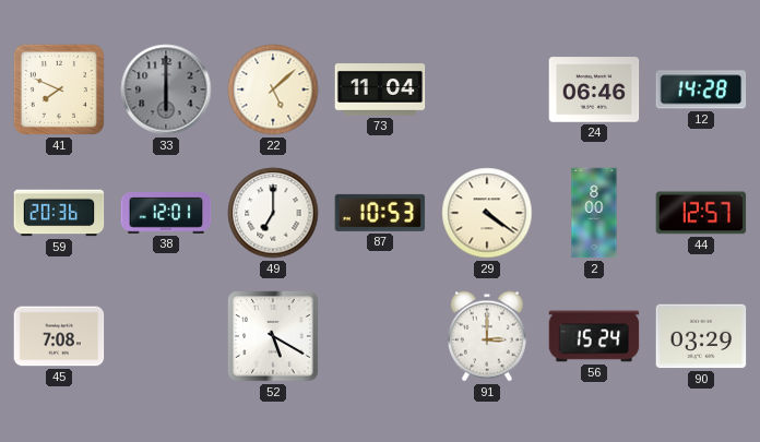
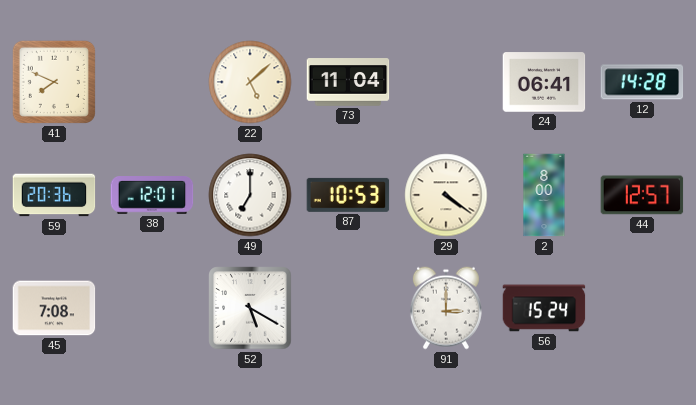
33: 6:00 -> none
24: 06:46 -> 06:41
90: 03:29 -> none
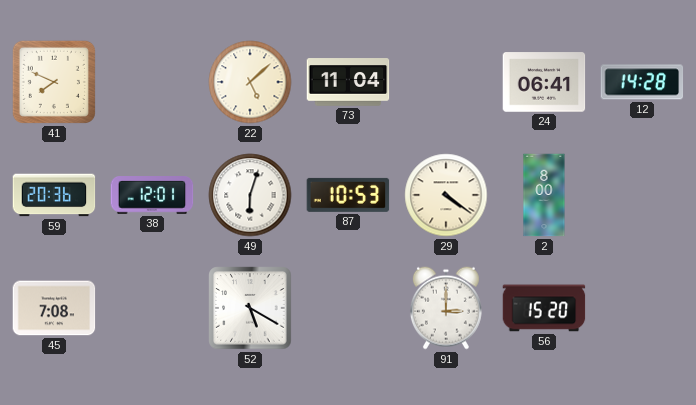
49: 7:00 -> 6:03
44: 12:57 -> none
56: 15:24 -> 15:20
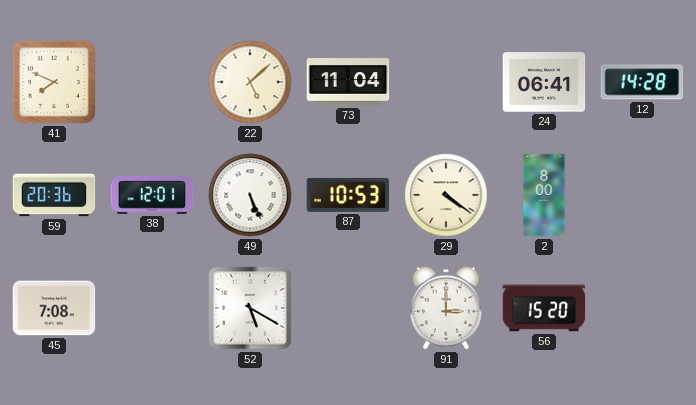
49: 6:03 -> 5:26
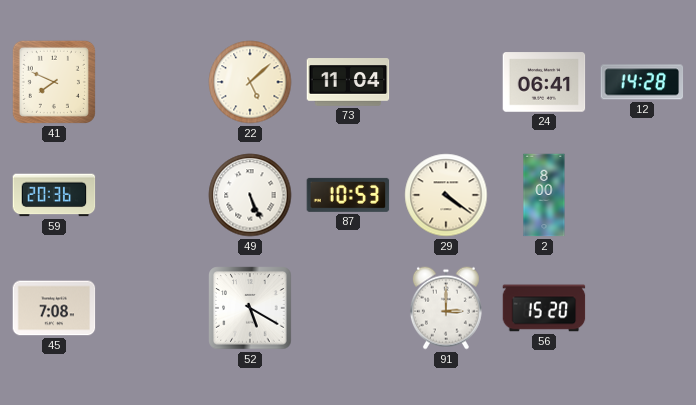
38: 12:01 -> none
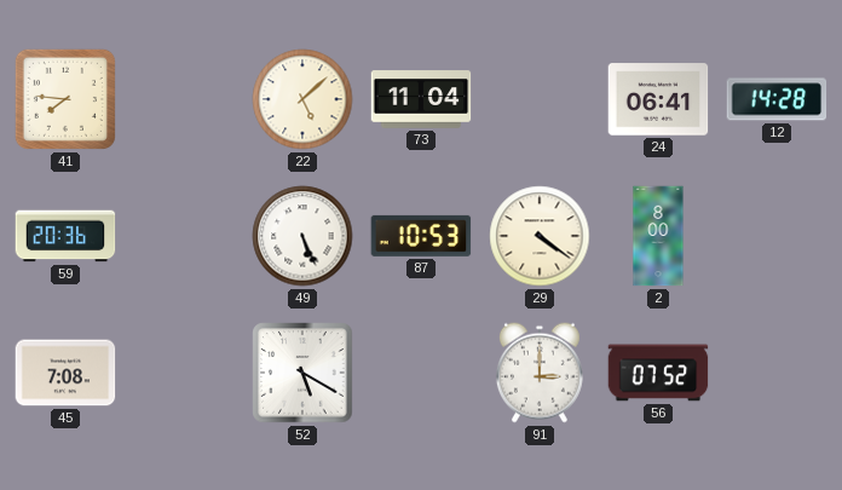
41: 7:49 -> 7:46
56: 15:20 -> 07:52
